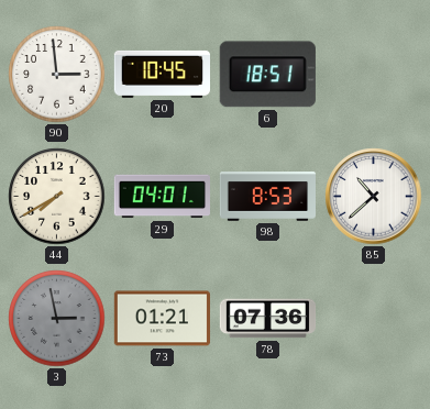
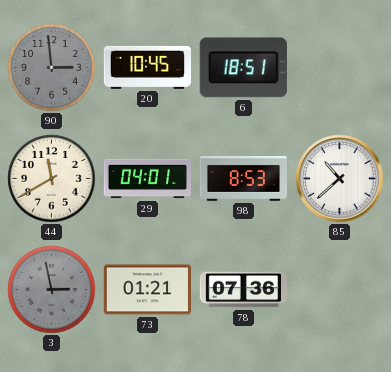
90 dial: white -> grey
44: 7:40 -> 11:40
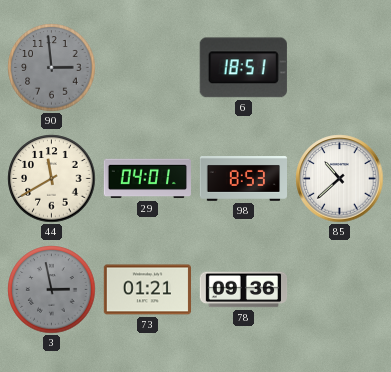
20: 10:45 -> none
78: 07:36 -> 09:36
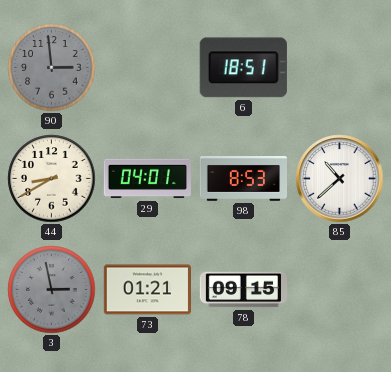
44: 11:40 -> 8:40
78: 09:36 -> 09:15
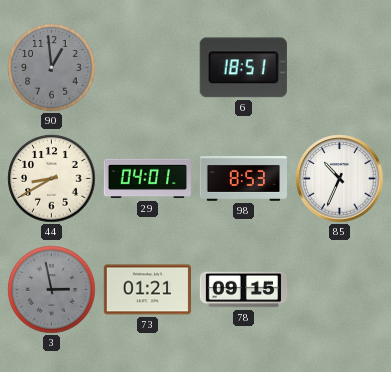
90: 2:59 -> 12:59
85: 10:38 -> 10:34
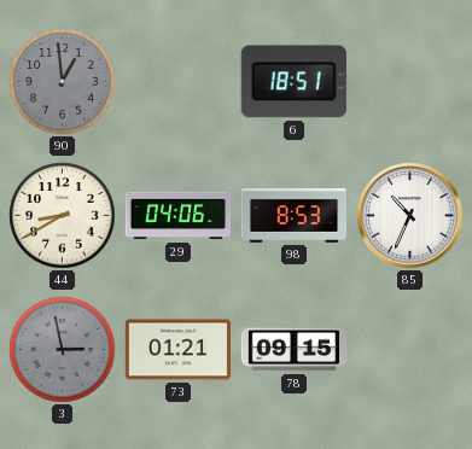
29: 04:01 -> 04:06
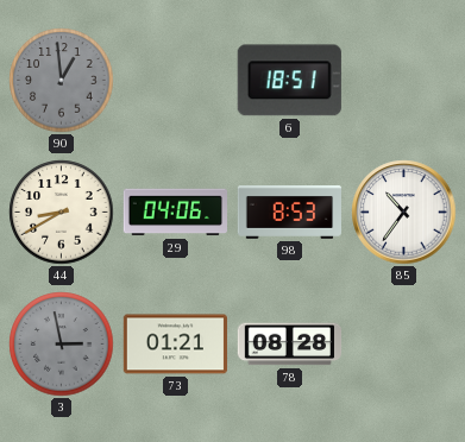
85: 10:34 -> 10:36
78: 09:15 -> 08:28
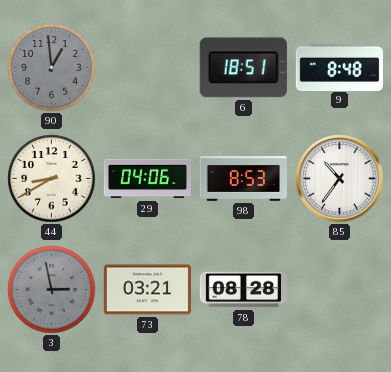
9: none -> 8:48
73: 01:21 -> 03:21
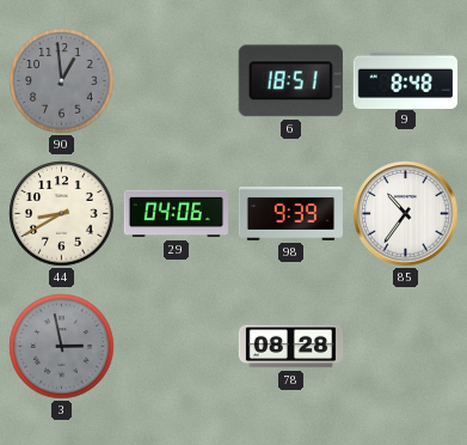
98: 8:53 -> 9:39
73: 03:21 -> none
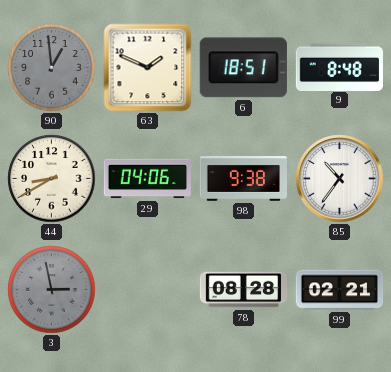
63: none -> 1:49
98: 9:39 -> 9:38
99: none -> 02:21
